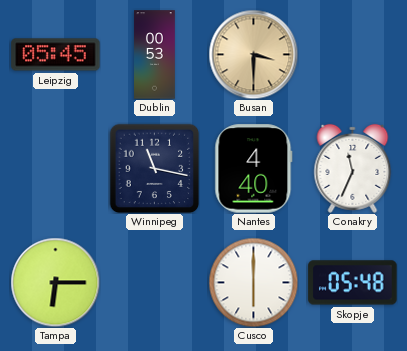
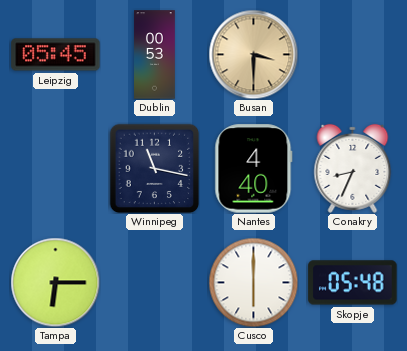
Conakry: 11:34 -> 8:34
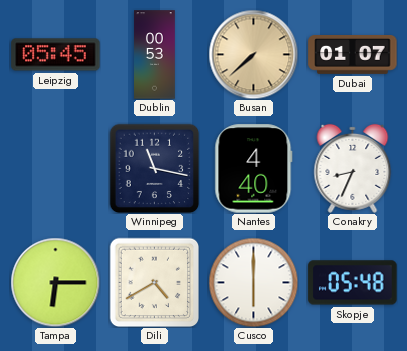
Busan: 3:30 -> 7:38
Dubai: none -> 01:07
Dili: none -> 4:40
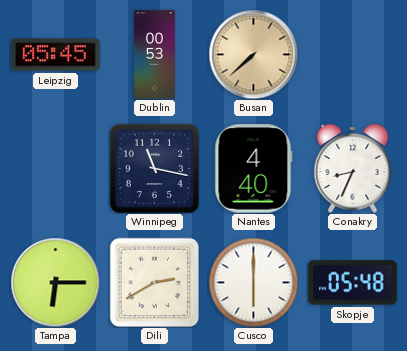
Dubai: 01:07 -> none
Dili: 4:40 -> 2:40
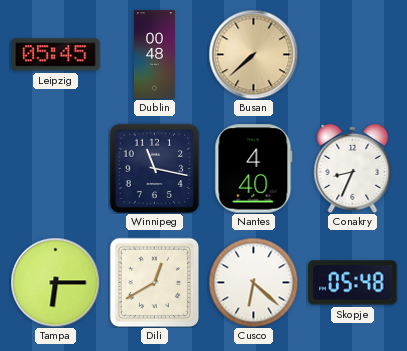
Dublin: 00:53 -> 00:48
Dili: 2:40 -> 12:40
Cusco: 6:00 -> 6:22
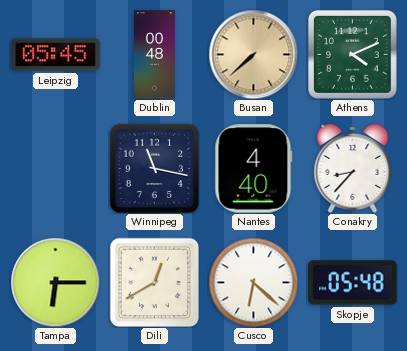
Athens: none -> 4:11
Conakry: 8:34 -> 8:37
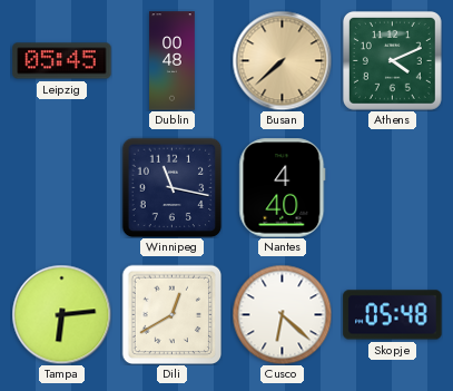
Conakry: 8:37 -> none
Tampa: 6:15 -> 6:14
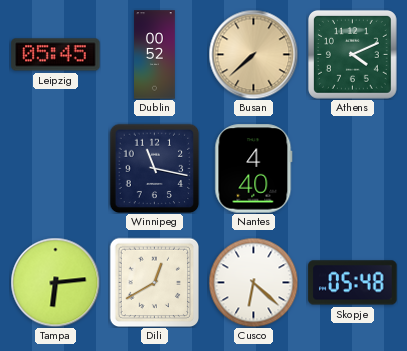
Dublin: 00:48 -> 00:52
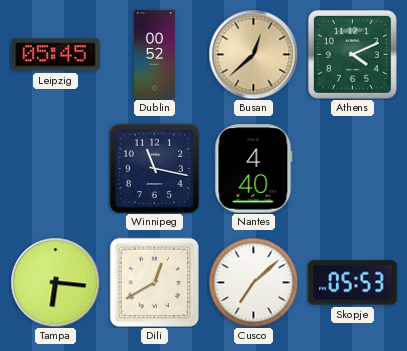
Busan: 7:38 -> 12:38
Tampa: 6:14 -> 6:16
Cusco: 6:22 -> 7:08
Skopje: 05:48 -> 05:53
